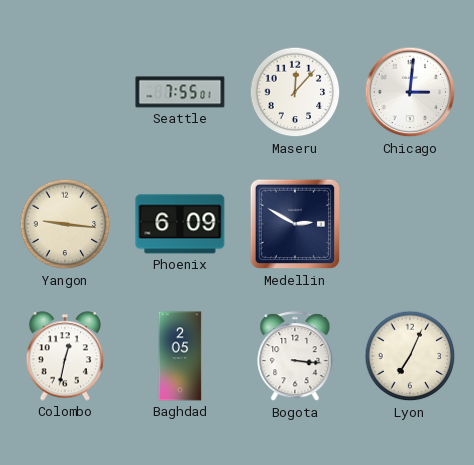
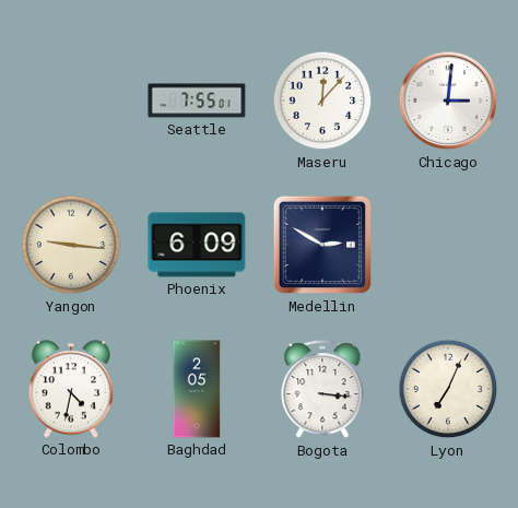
Colombo: 12:32 -> 4:32
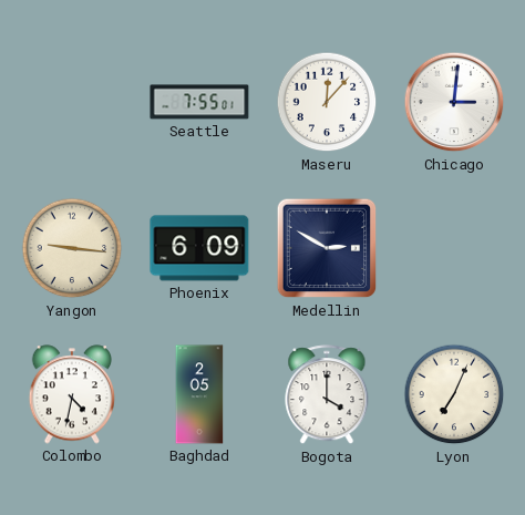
Bogota: 3:16 -> 4:00
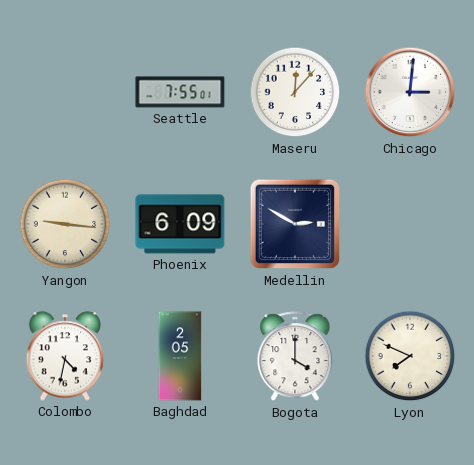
Lyon: 7:04 -> 7:49
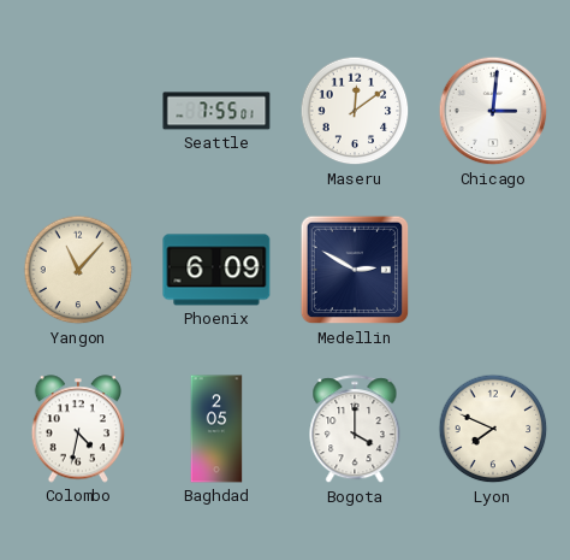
Maseru: 12:07 -> 12:09
Yangon: 9:16 -> 11:07
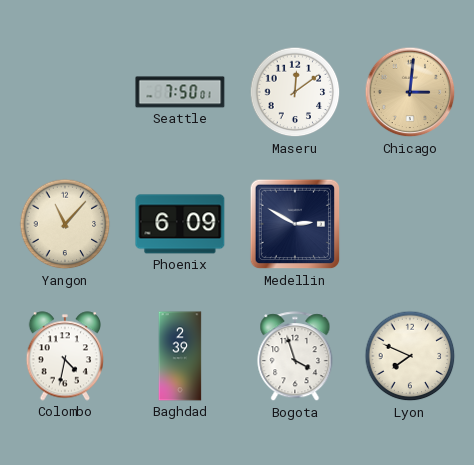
Seattle: 7:55 -> 7:50
Chicago dial: white -> champagne
Baghdad: 2:05 -> 2:39
Bogota: 4:00 -> 3:57
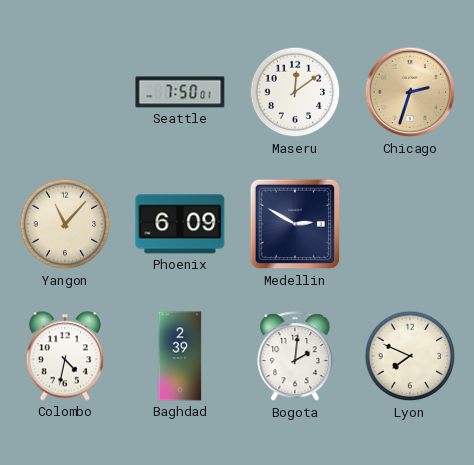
Chicago: 3:01 -> 2:33
Bogota: 3:57 -> 2:01
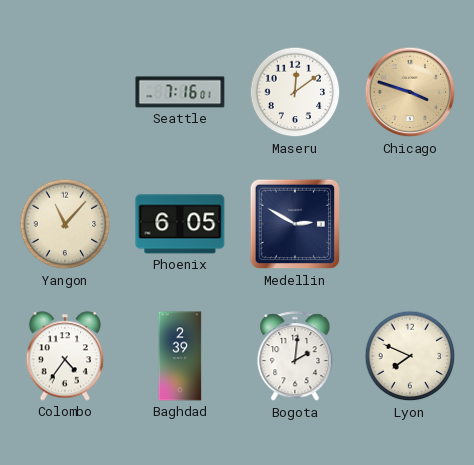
Seattle: 7:50 -> 7:16
Chicago: 2:33 -> 3:48
Phoenix: 6:09 -> 6:05
Colombo: 4:32 -> 4:36
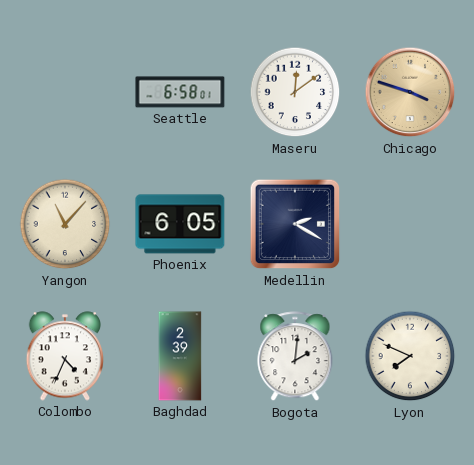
Seattle: 7:16 -> 6:58
Medellin: 2:50 -> 2:20
Colombo: 4:36 -> 4:34
